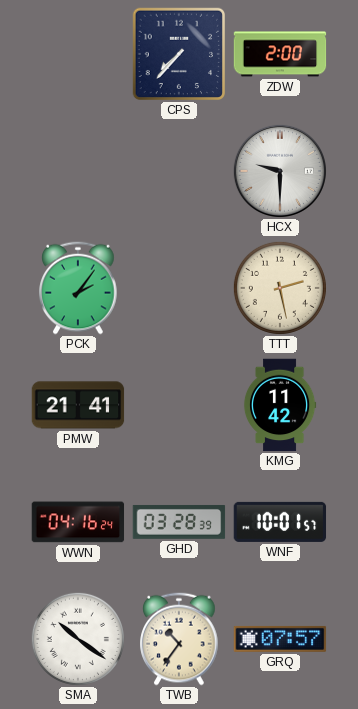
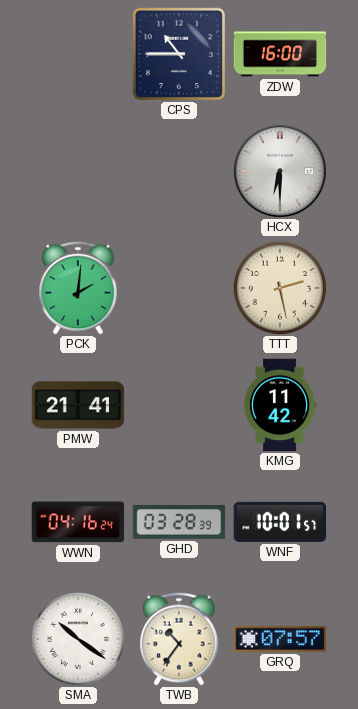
CPS: 7:37 -> 10:45
ZDW: 2:00 -> 16:00
HCX: 9:30 -> 6:30
PCK: 2:06 -> 2:01
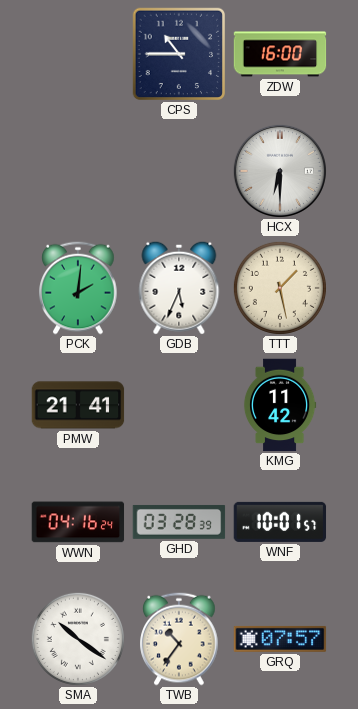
GDB: none -> 5:34
TTT: 2:28 -> 1:28
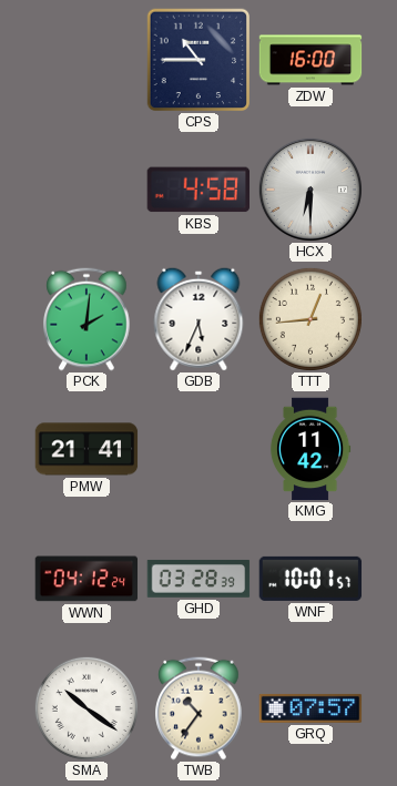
KBS: none -> 4:58
TTT: 1:28 -> 12:44
WWN: 04:16 -> 04:12
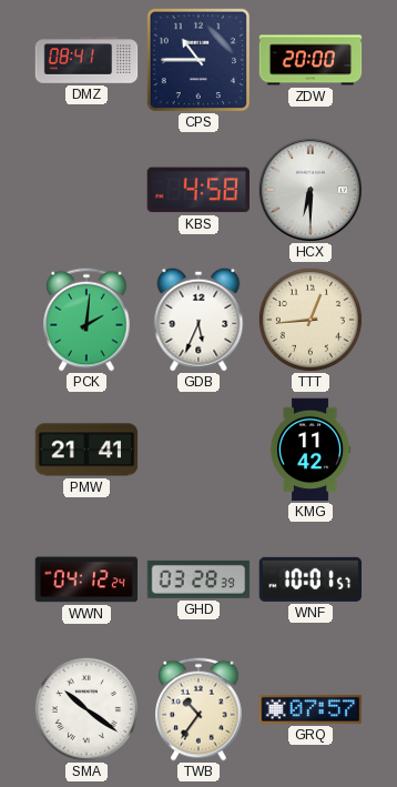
DMZ: none -> 08:41
ZDW: 16:00 -> 20:00
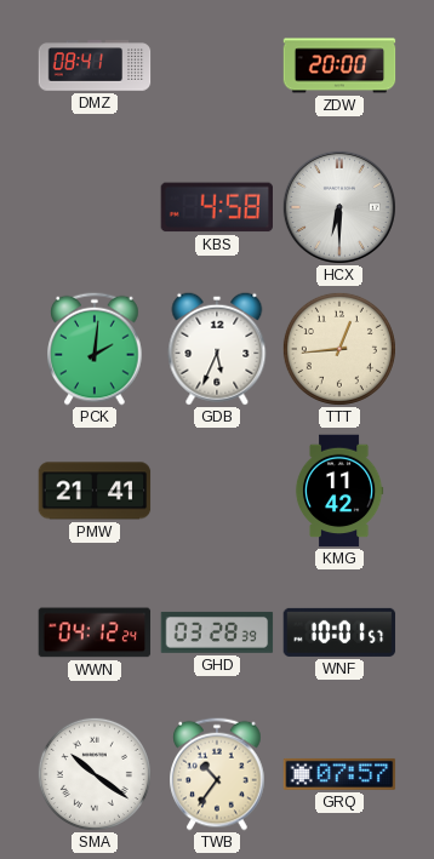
CPS: 10:45 -> none
